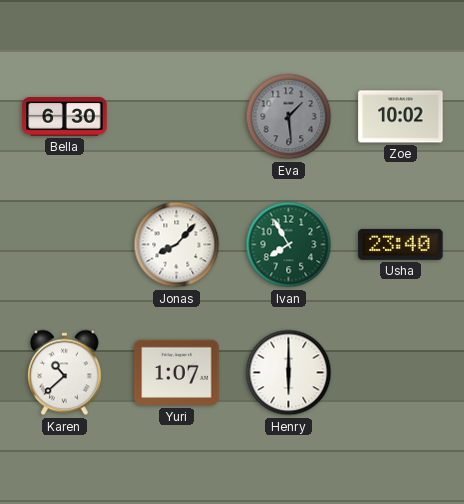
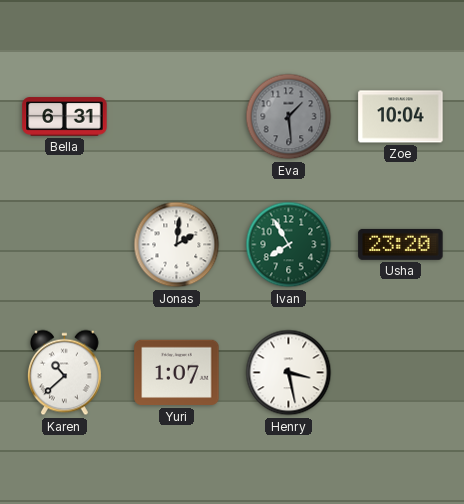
Bella: 6:30 -> 6:31
Zoe: 10:02 -> 10:04
Jonas: 8:07 -> 2:01
Usha: 23:40 -> 23:20
Henry: 6:00 -> 3:28
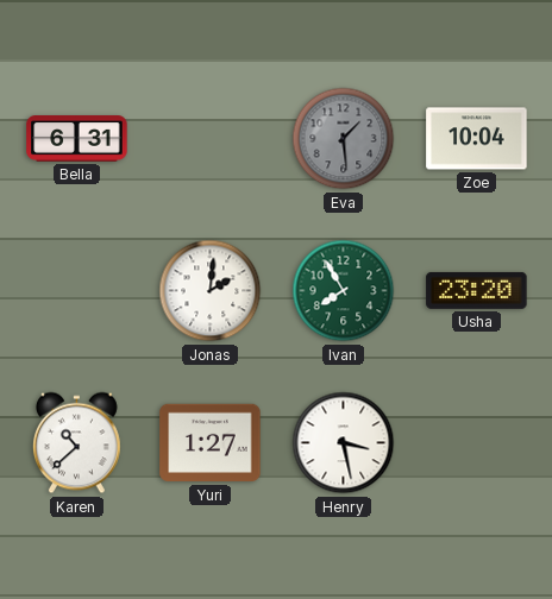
Yuri: 1:07 -> 1:27
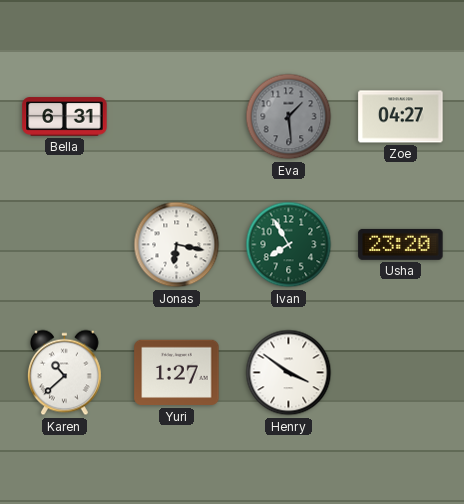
Zoe: 10:04 -> 04:27
Jonas: 2:01 -> 6:17
Henry: 3:28 -> 3:51
